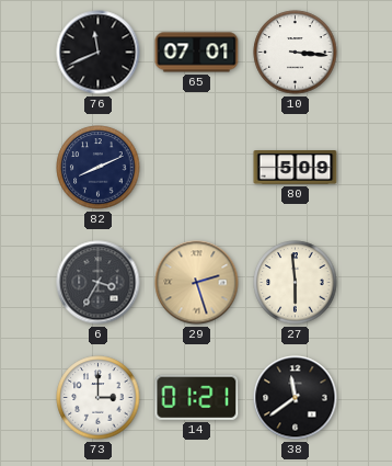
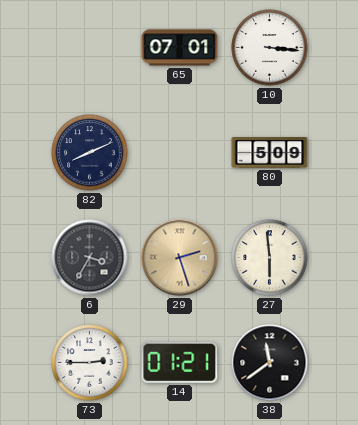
76: 11:41 -> none
73: 3:00 -> 2:45
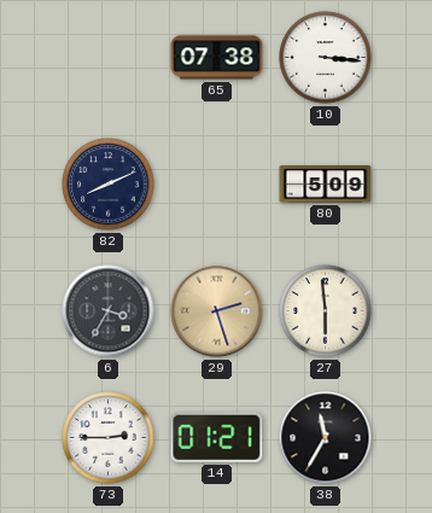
65: 07:01 -> 07:38
38: 11:39 -> 11:35
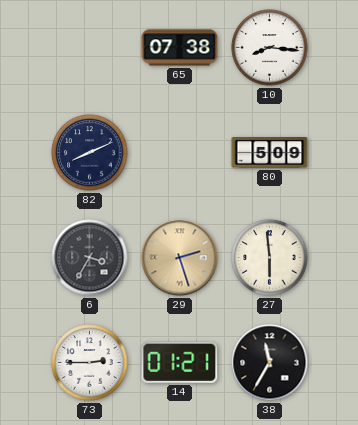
10: 3:16 -> 8:16
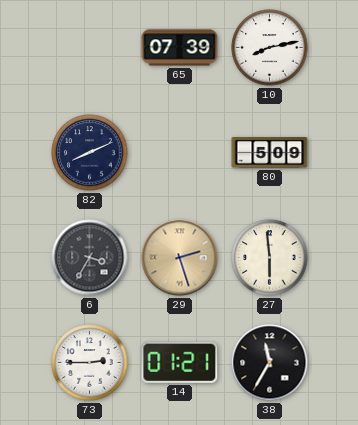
65: 07:38 -> 07:39
10: 8:16 -> 8:13
